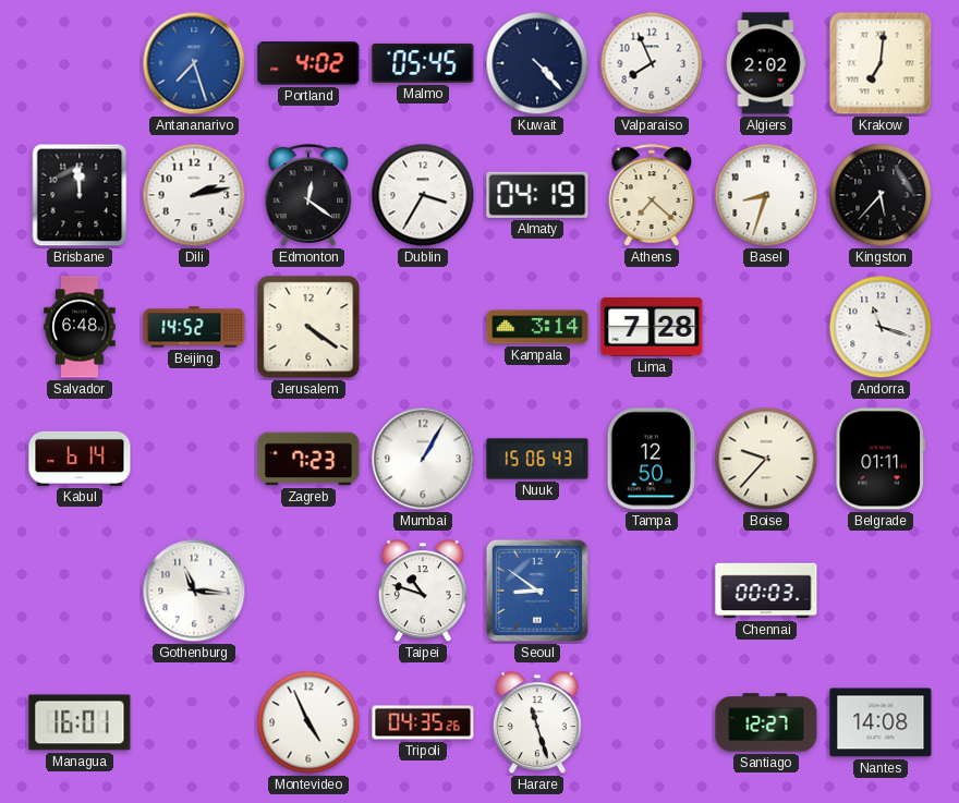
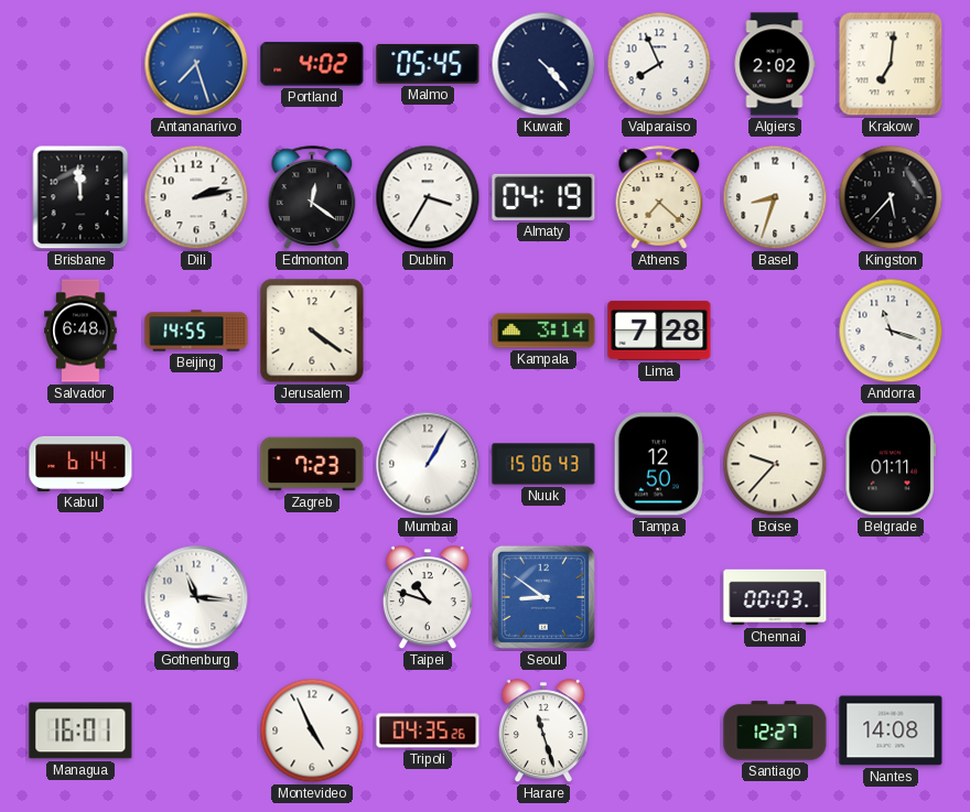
Beijing: 14:52 -> 14:55
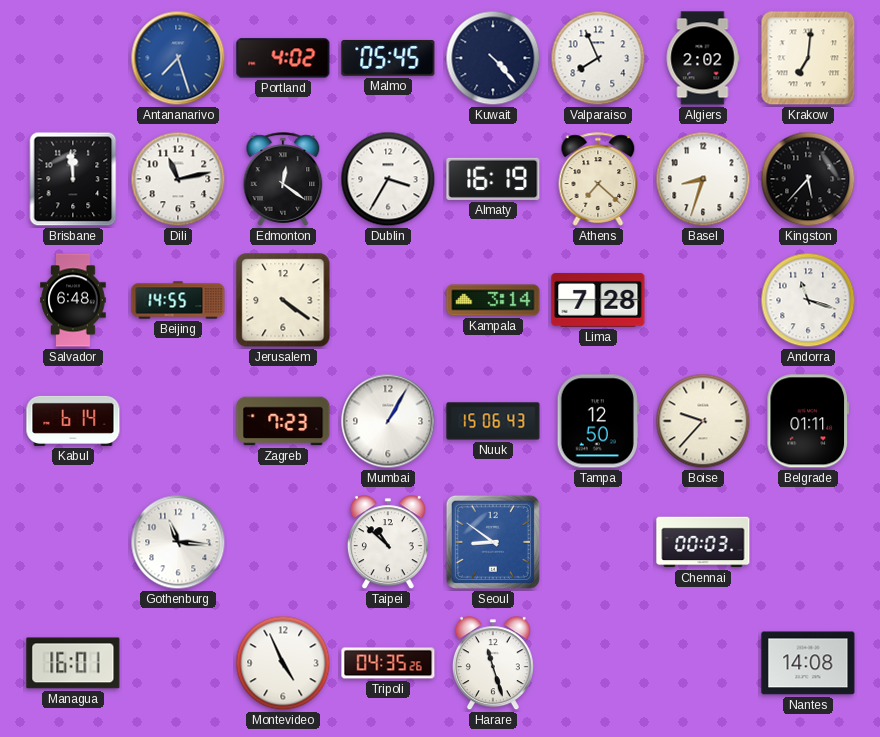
Dili: 2:13 -> 11:13
Almaty: 04:19 -> 16:19
Taipei: 10:48 -> 10:52
Santiago: 12:27 -> none
